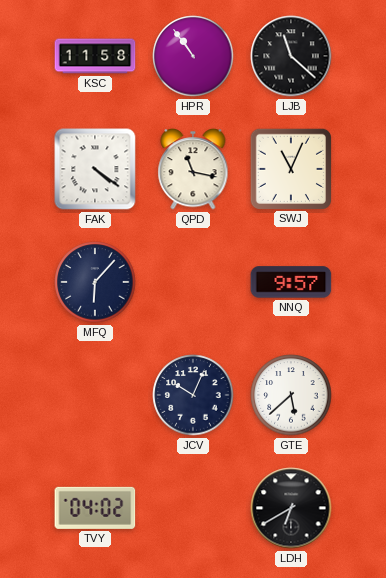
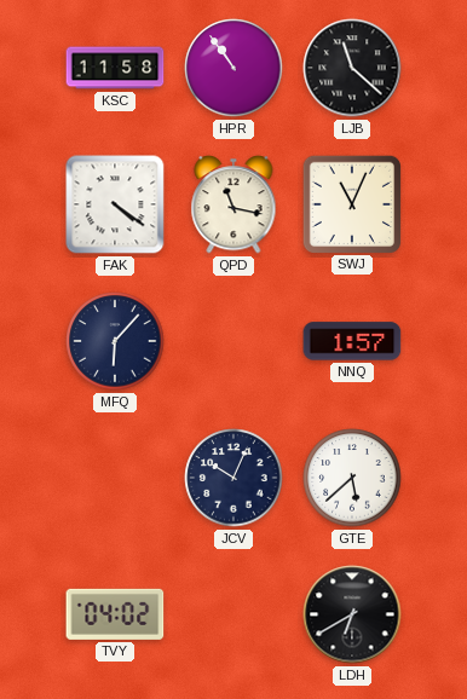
NNQ: 9:57 -> 1:57
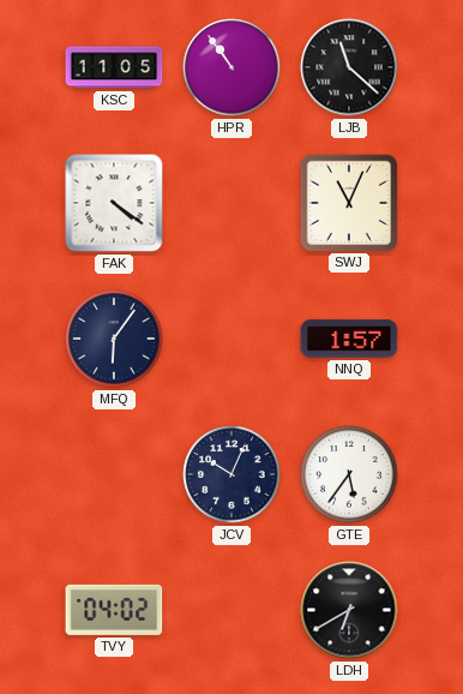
KSC: 11:58 -> 11:05
QPD: 11:17 -> none
MFQ: 6:07 -> 6:06
GTE: 5:38 -> 5:36
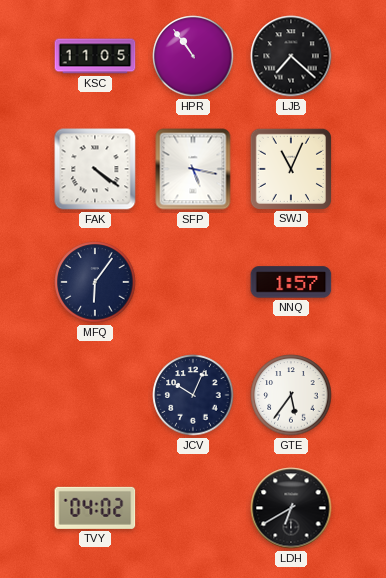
LJB: 11:22 -> 7:22
SFP: none -> 5:17
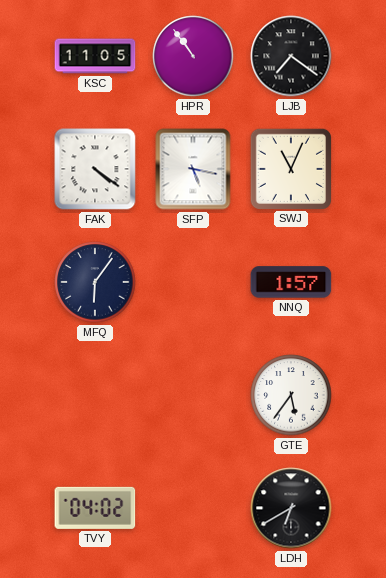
LJB: 7:22 -> 7:21
JCV: 10:04 -> none
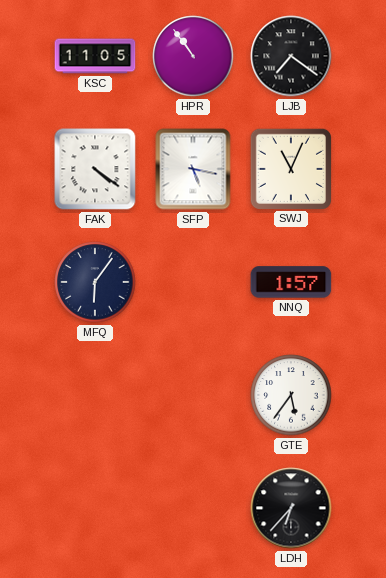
TVY: 04:02 -> none
LDH: 6:40 -> 6:37
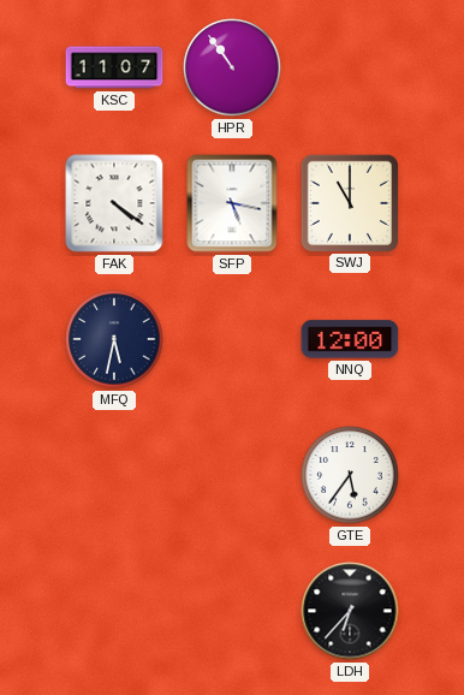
KSC: 11:05 -> 11:07
LJB: 7:21 -> none
SWJ: 11:04 -> 11:00
MFQ: 6:06 -> 5:32
NNQ: 1:57 -> 12:00
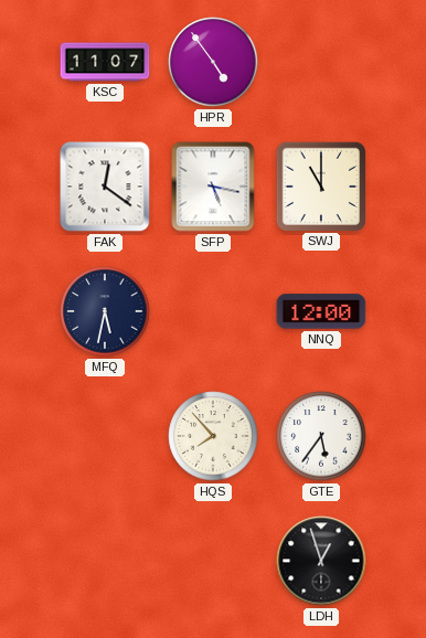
HPR: 10:54 -> 4:54
FAK: 4:21 -> 12:21
HQS: none -> 7:53
LDH: 6:37 -> 12:57
